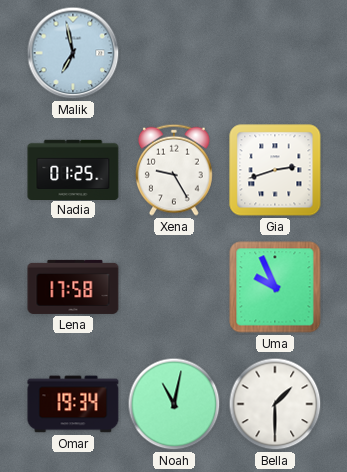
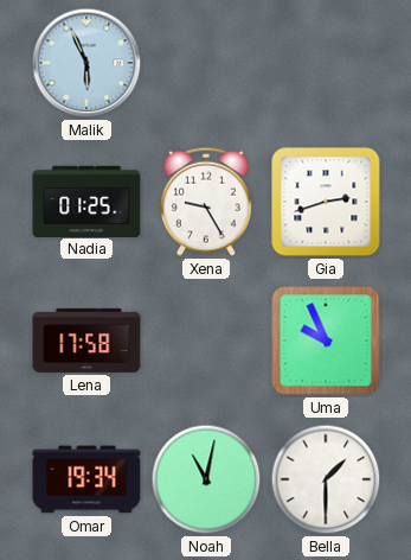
Malik: 6:58 -> 5:56
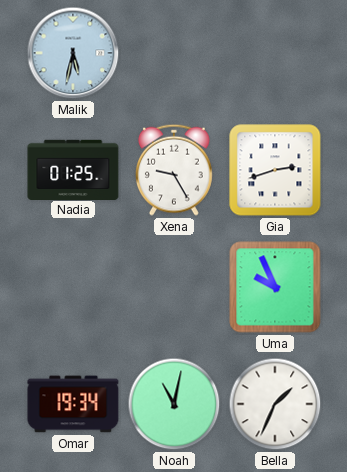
Malik: 5:56 -> 5:32
Lena: 17:58 -> none
Bella: 1:30 -> 1:34
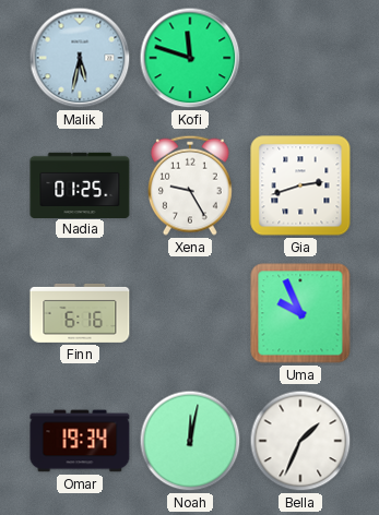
Kofi: none -> 11:48
Finn: none -> 6:16
Noah: 11:02 -> 12:02
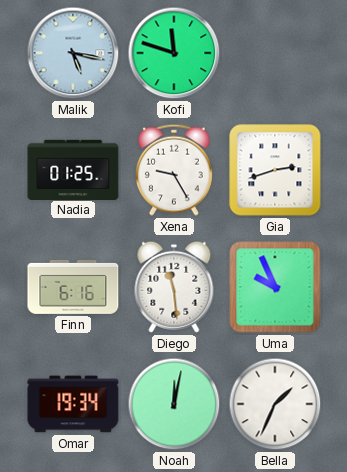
Malik: 5:32 -> 5:17
Diego: none -> 11:29
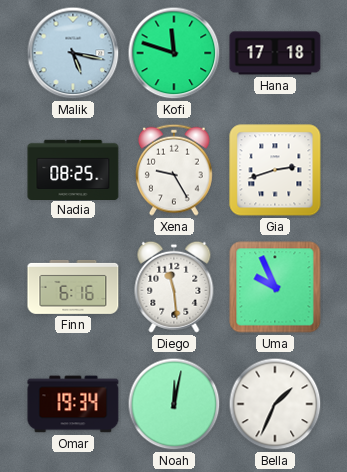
Hana: none -> 17:18
Nadia: 01:25 -> 08:25
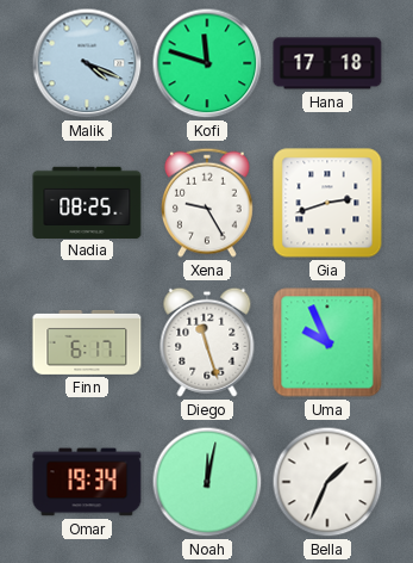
Malik: 5:17 -> 4:19
Finn: 6:16 -> 6:17
Diego: 11:29 -> 11:27
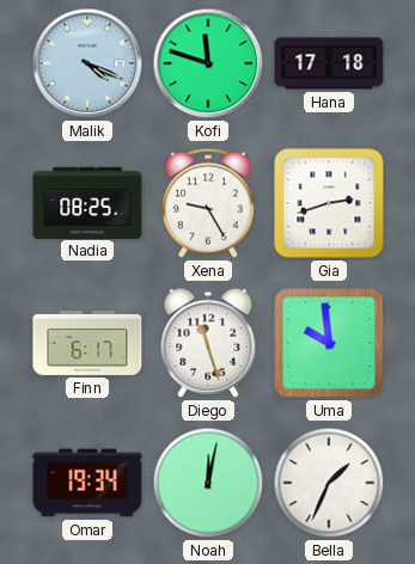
Uma: 9:56 -> 9:59
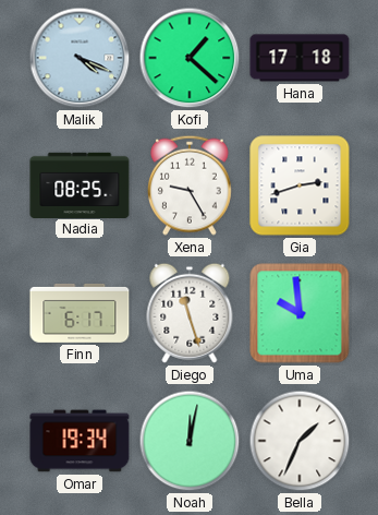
Kofi: 11:48 -> 1:22
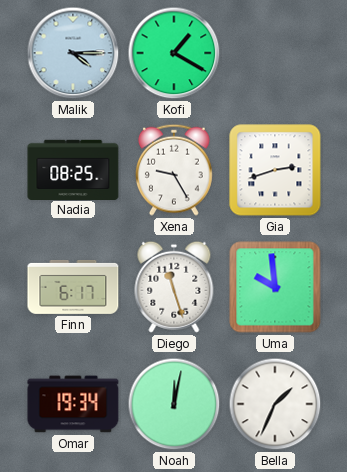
Malik: 4:19 -> 4:15
Kofi: 1:22 -> 1:20
Hana: 17:18 -> none
